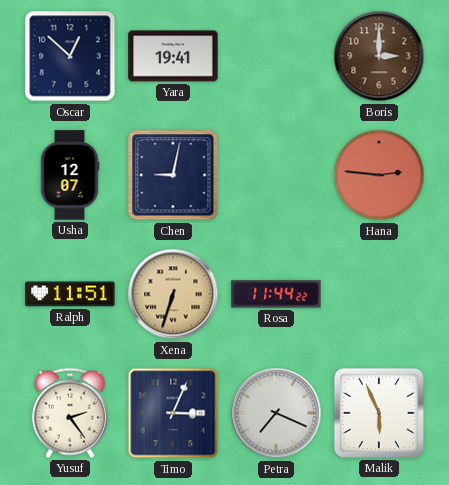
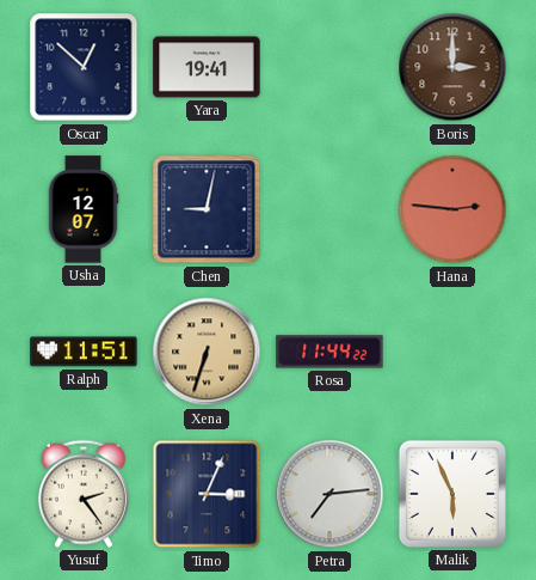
Petra: 7:19 -> 7:14
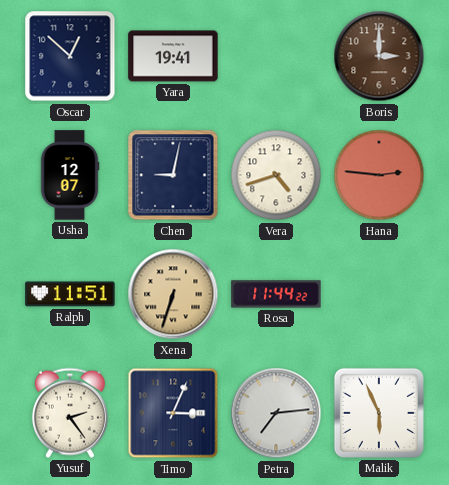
Vera: none -> 4:42
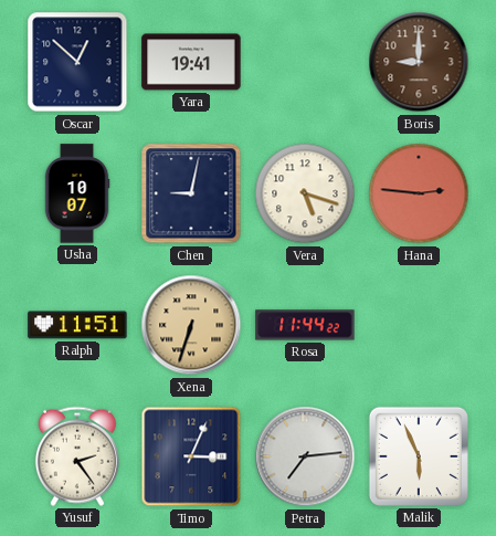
Boris: 3:00 -> 9:00
Usha: 12:07 -> 10:07
Vera: 4:42 -> 5:18
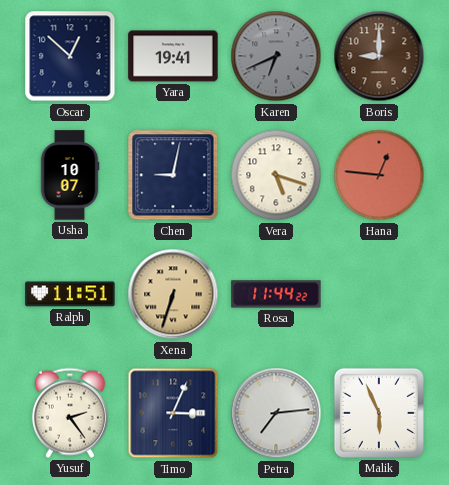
Karen: none -> 6:41
Hana: 2:46 -> 12:46
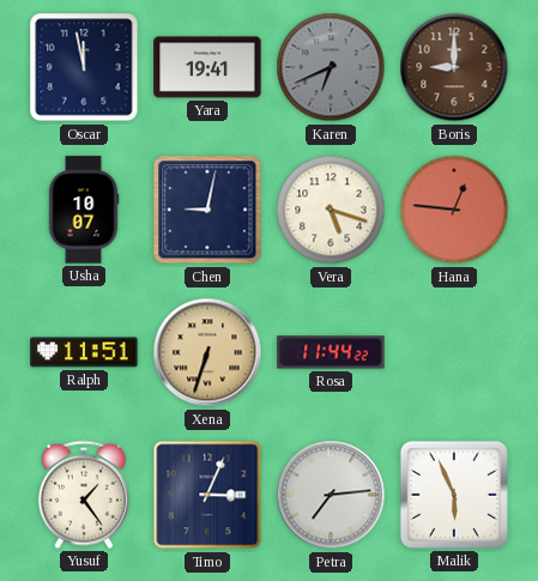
Oscar: 12:52 -> 11:58
Yusuf: 2:24 -> 1:24
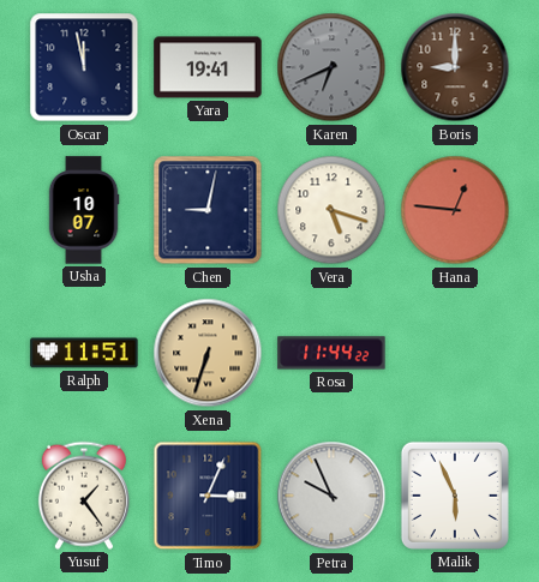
Petra: 7:14 -> 9:56
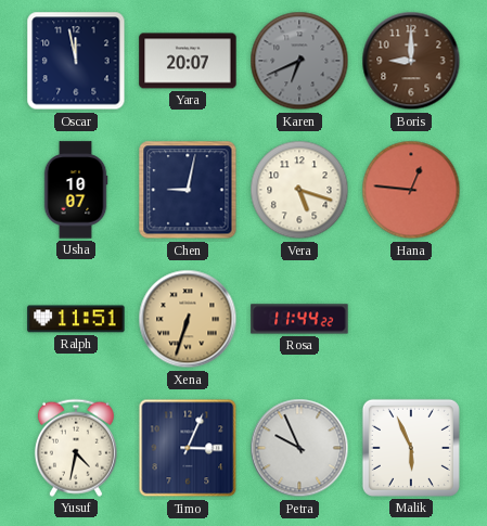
Yara: 19:41 -> 20:07
Yusuf: 1:24 -> 4:32
